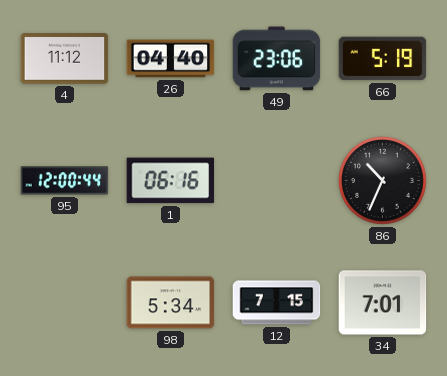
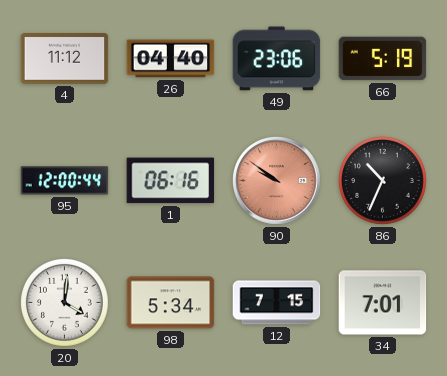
90: none -> 9:51
20: none -> 4:01
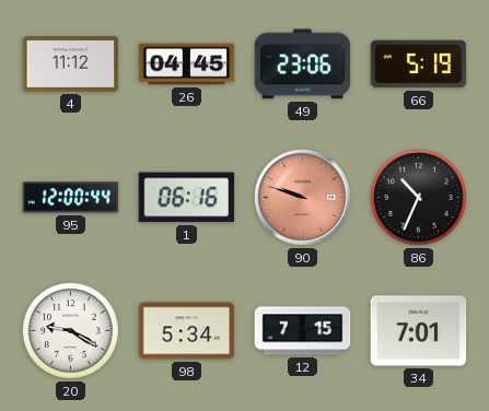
26: 04:40 -> 04:45
90: 9:51 -> 9:48
20: 4:01 -> 9:20
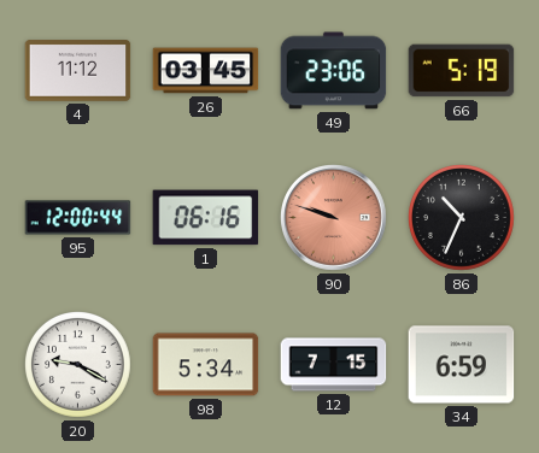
26: 04:45 -> 03:45
34: 7:01 -> 6:59
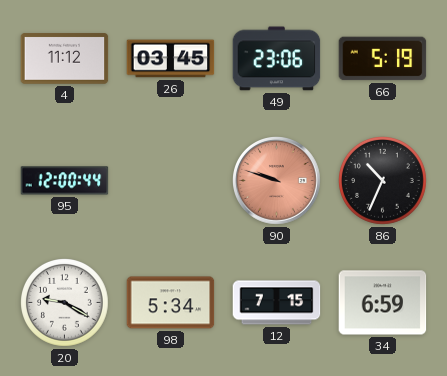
1: 06:16 -> none
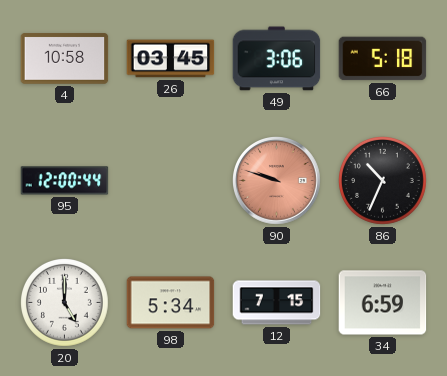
4: 11:12 -> 10:58
49: 23:06 -> 3:06
66: 5:19 -> 5:18
20: 9:20 -> 5:00
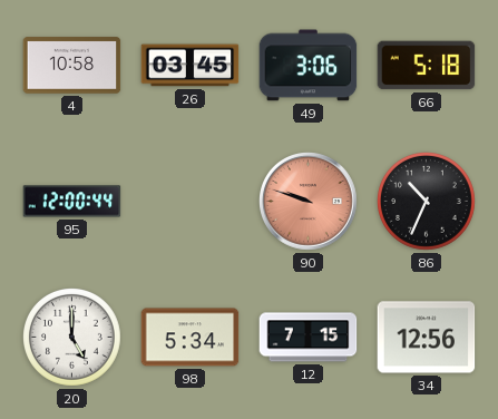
34: 6:59 -> 12:56
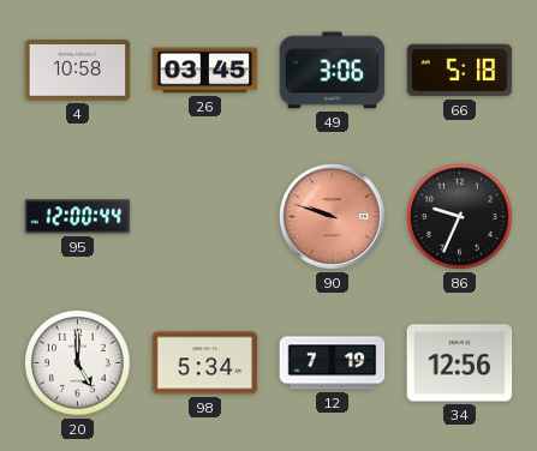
86: 10:34 -> 9:34
12: 7:15 -> 7:19
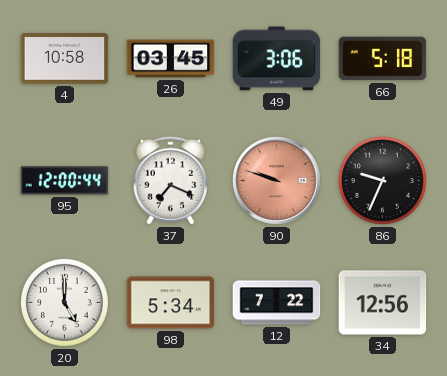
37: none -> 7:19
12: 7:19 -> 7:22
